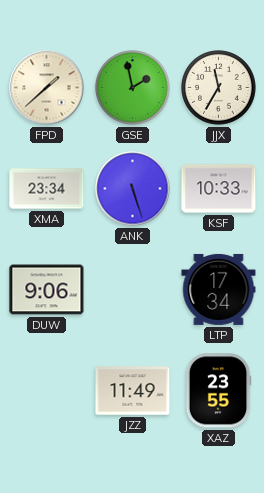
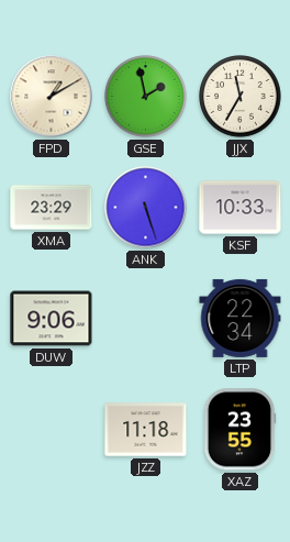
FPD: 1:38 -> 1:10
XMA: 23:34 -> 23:29
LTP: 17:34 -> 22:34
JZZ: 11:49 -> 11:18
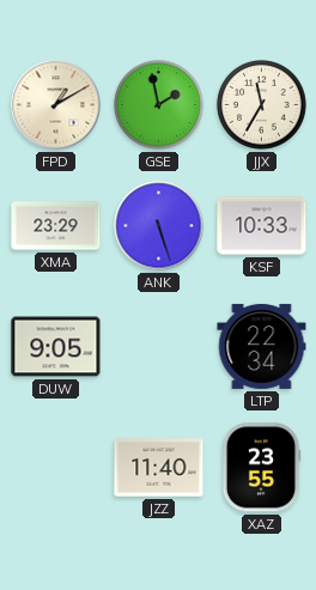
DUW: 9:06 -> 9:05
JZZ: 11:18 -> 11:40
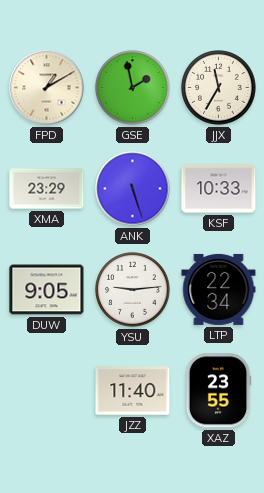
YSU: none -> 9:14
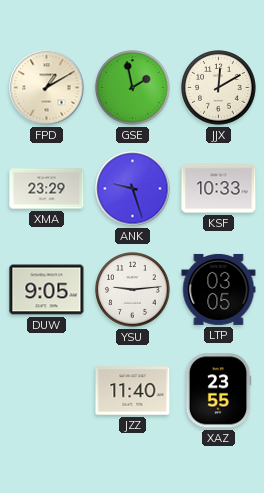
JJX: 11:35 -> 12:10
ANK: 5:27 -> 9:27
LTP: 22:34 -> 03:05
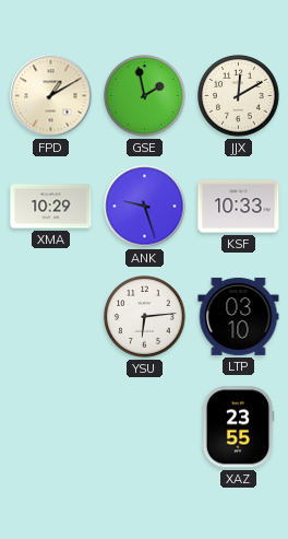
XMA: 23:29 -> 10:29
DUW: 9:05 -> none
YSU: 9:14 -> 6:14
LTP: 03:05 -> 03:10
JZZ: 11:40 -> none
